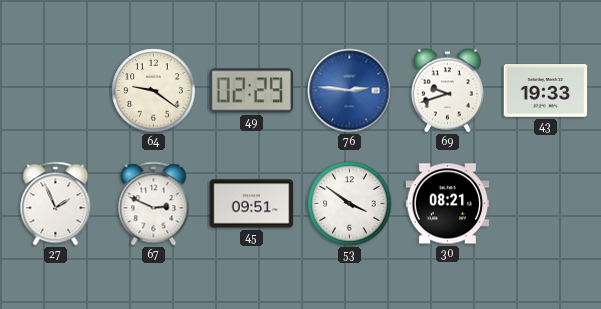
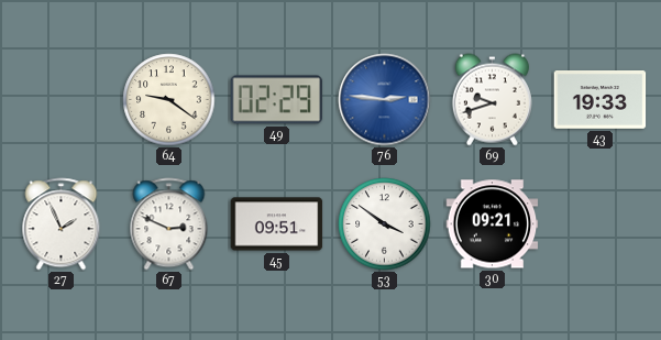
30: 08:21 -> 09:21
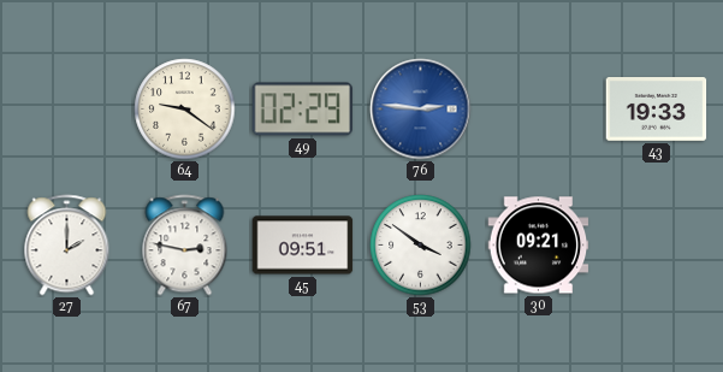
69: 9:42 -> none
27: 1:56 -> 2:00
67: 2:49 -> 2:47
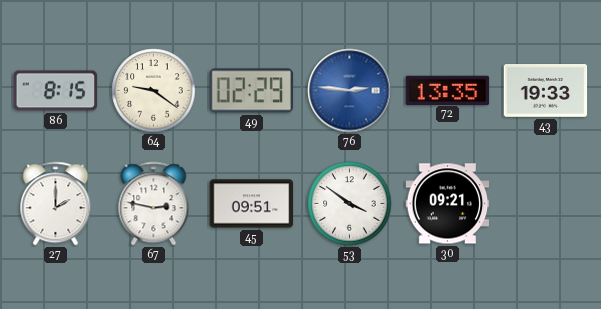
86: none -> 8:15
72: none -> 13:35
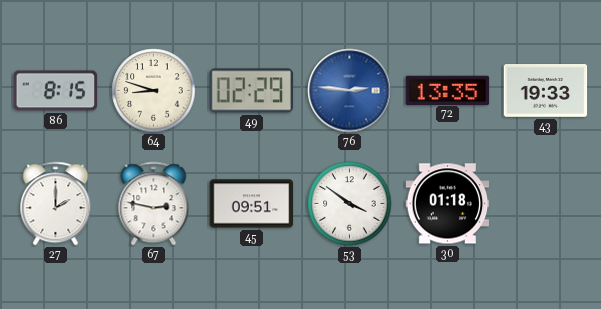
64: 9:21 -> 8:48
30: 09:21 -> 01:18
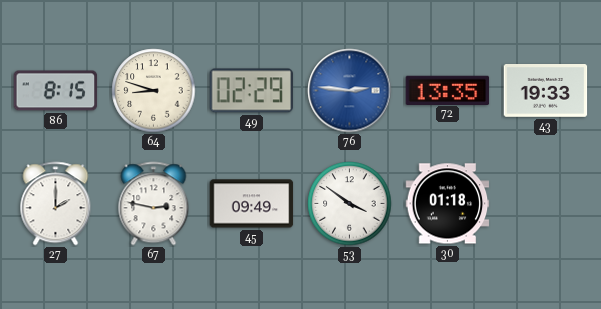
45: 09:51 -> 09:49
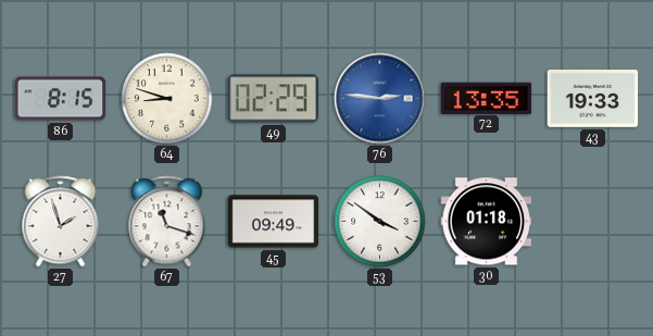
27: 2:00 -> 1:57
67: 2:47 -> 11:18
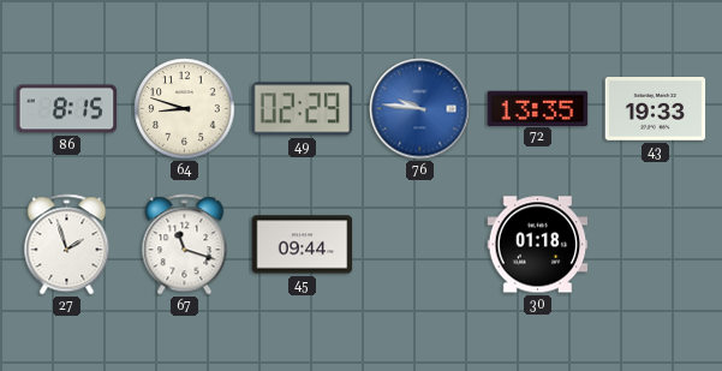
76: 2:46 -> 9:46
45: 09:49 -> 09:44
53: 3:51 -> none
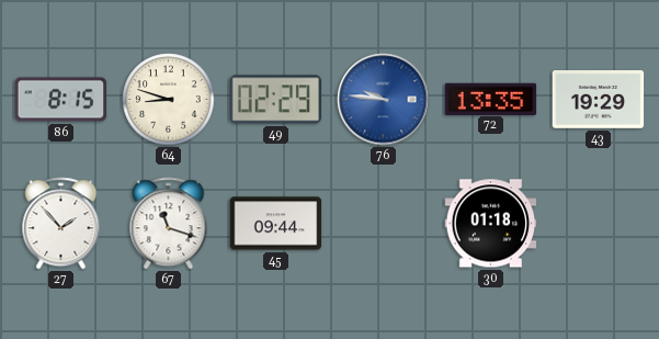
43: 19:33 -> 19:29
27: 1:57 -> 1:53
